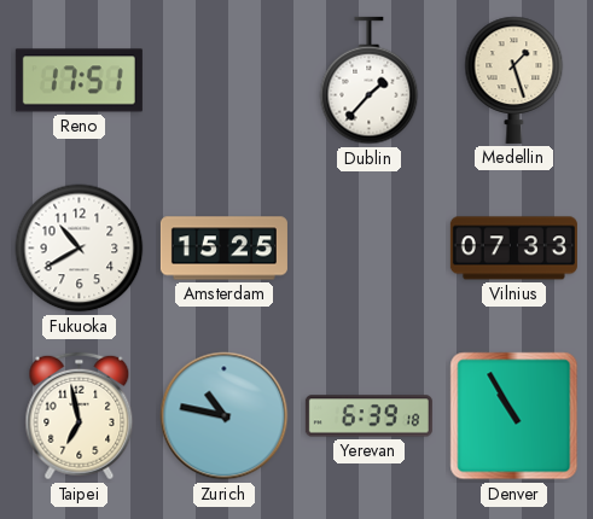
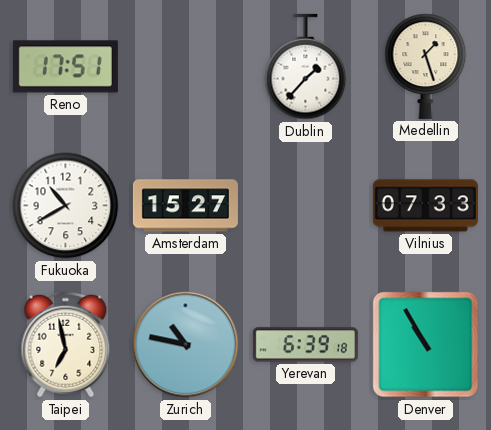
Amsterdam: 15:25 -> 15:27
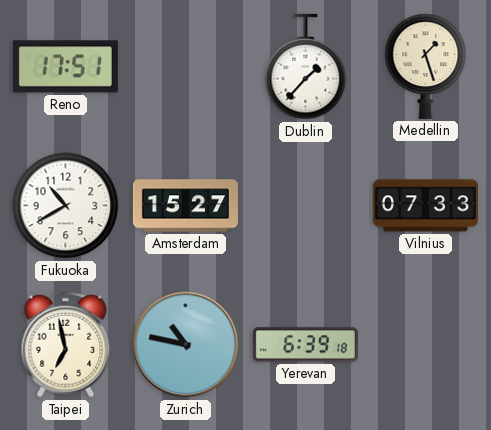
Denver: 10:55 -> none
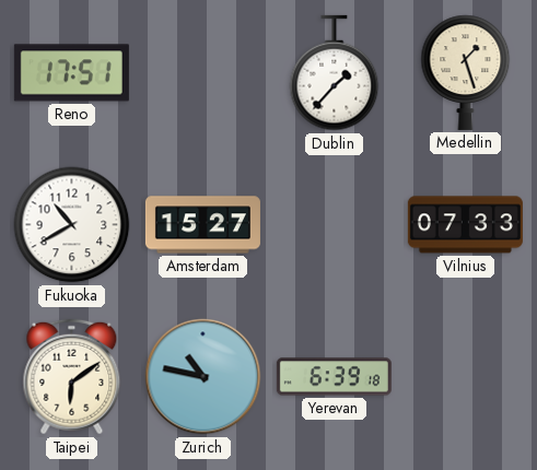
Taipei: 6:58 -> 6:09
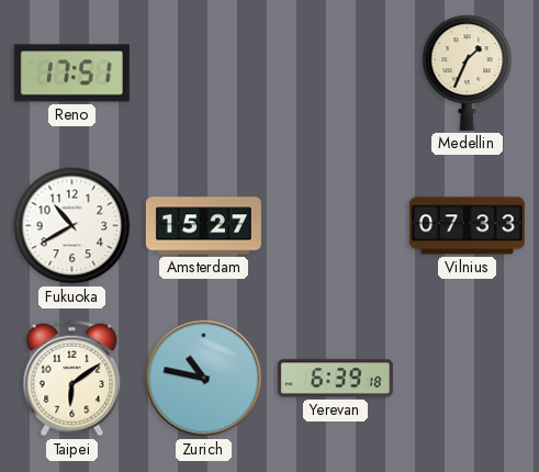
Dublin: 1:37 -> none
Medellin: 1:27 -> 1:34
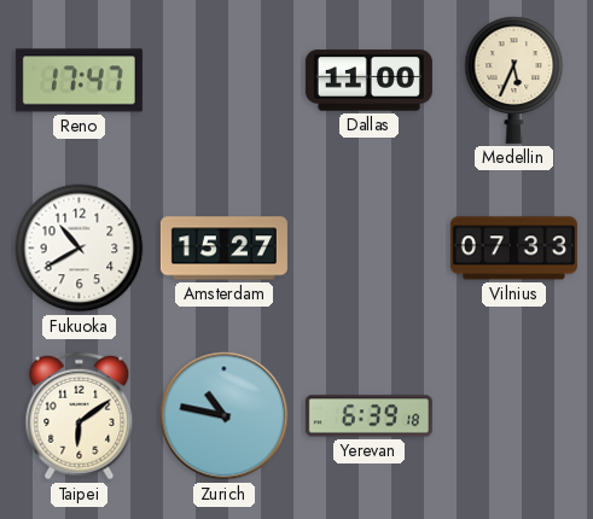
Reno: 17:51 -> 17:47
Dallas: none -> 11:00
Medellin: 1:34 -> 5:34
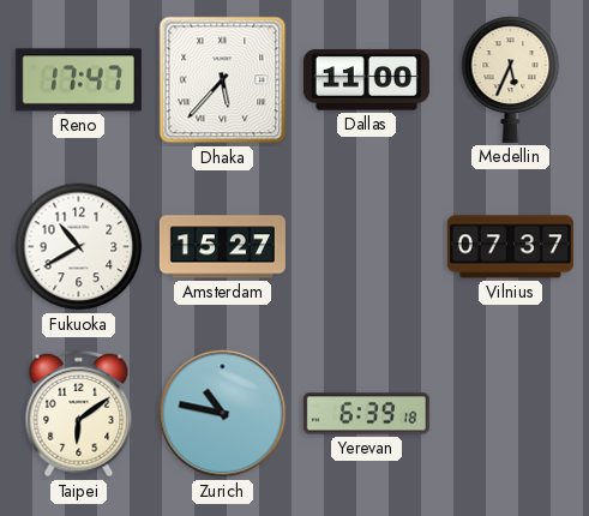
Dhaka: none -> 5:37
Vilnius: 07:33 -> 07:37
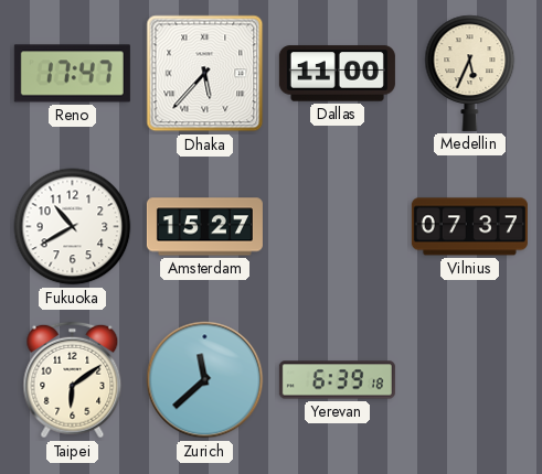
Zurich: 10:47 -> 11:38
